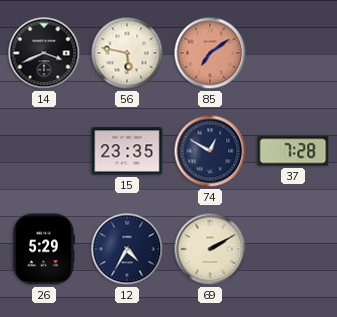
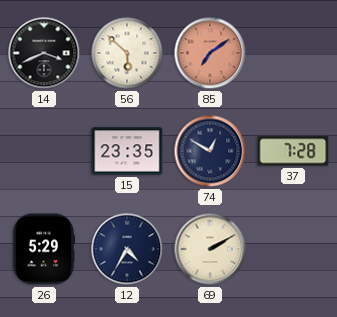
56: 5:47 -> 5:52
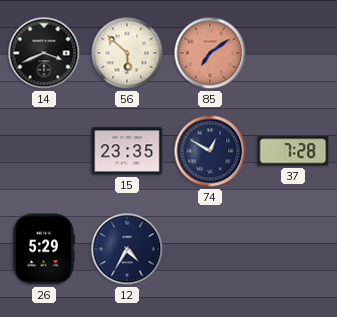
69: 2:10 -> none
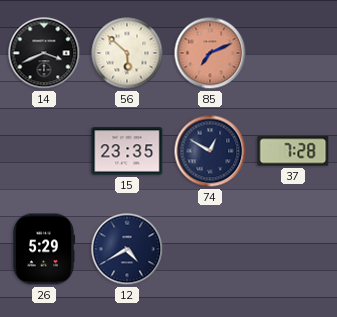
85: 7:09 -> 7:11
12: 4:35 -> 4:40
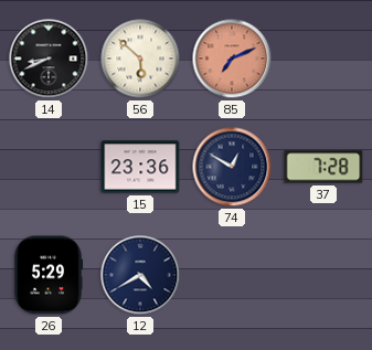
14: 3:41 -> 8:41
15: 23:35 -> 23:36
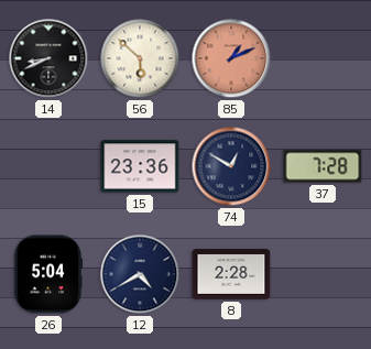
85: 7:11 -> 1:11
26: 5:29 -> 5:04
8: none -> 2:28
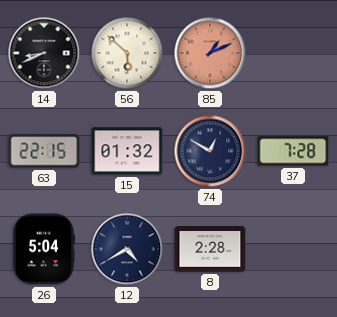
63: none -> 22:15
15: 23:36 -> 01:32
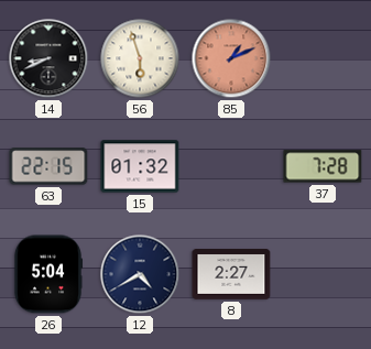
56: 5:52 -> 5:57
74: 12:50 -> none
8: 2:28 -> 2:27
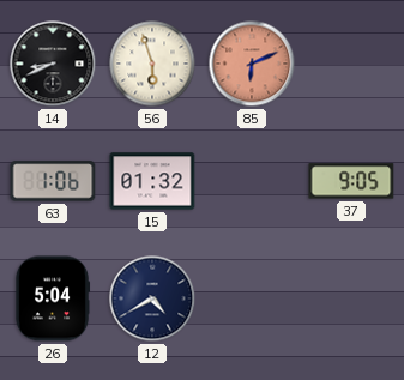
85: 1:11 -> 6:11
63: 22:15 -> 1:06
37: 7:28 -> 9:05
8: 2:27 -> none
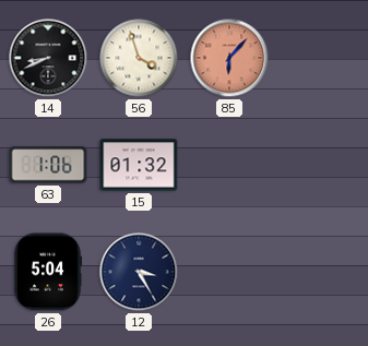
56: 5:57 -> 3:57
85: 6:11 -> 6:07
37: 9:05 -> none
12: 4:40 -> 3:25
